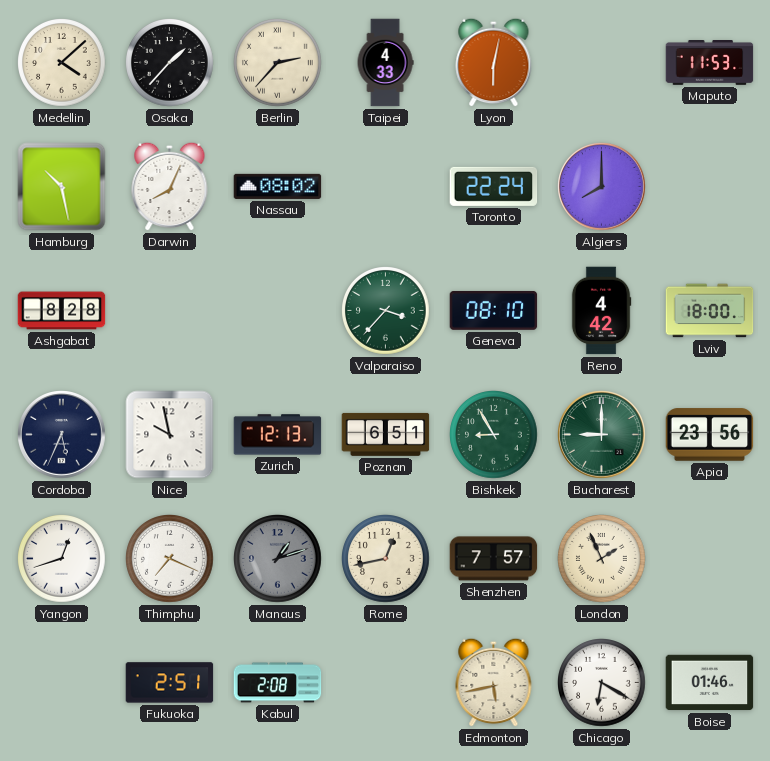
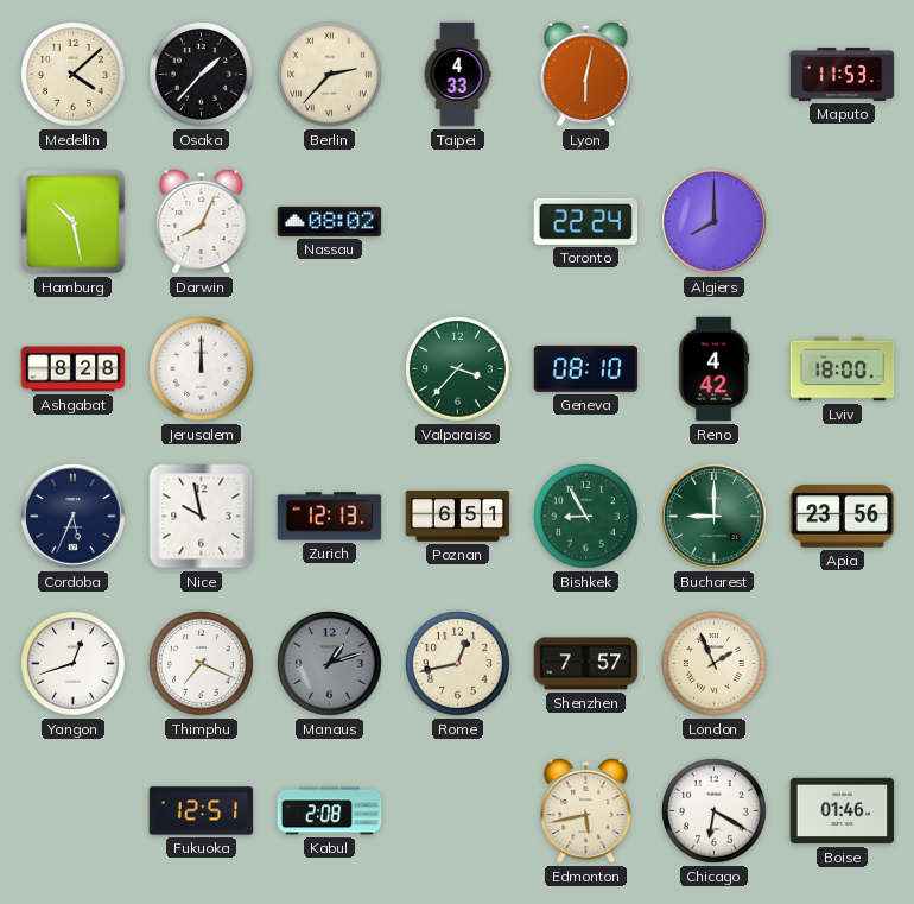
Jerusalem: none -> 12:00
Fukuoka: 2:51 -> 12:51
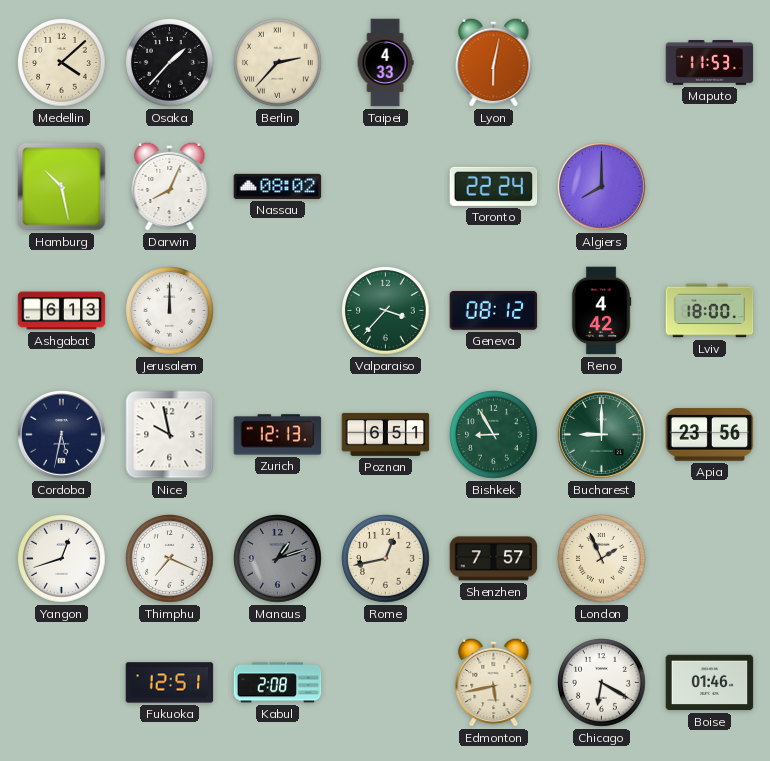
Ashgabat: 8:28 -> 6:13
Geneva: 08:10 -> 08:12
Cordoba: 5:34 -> 5:32
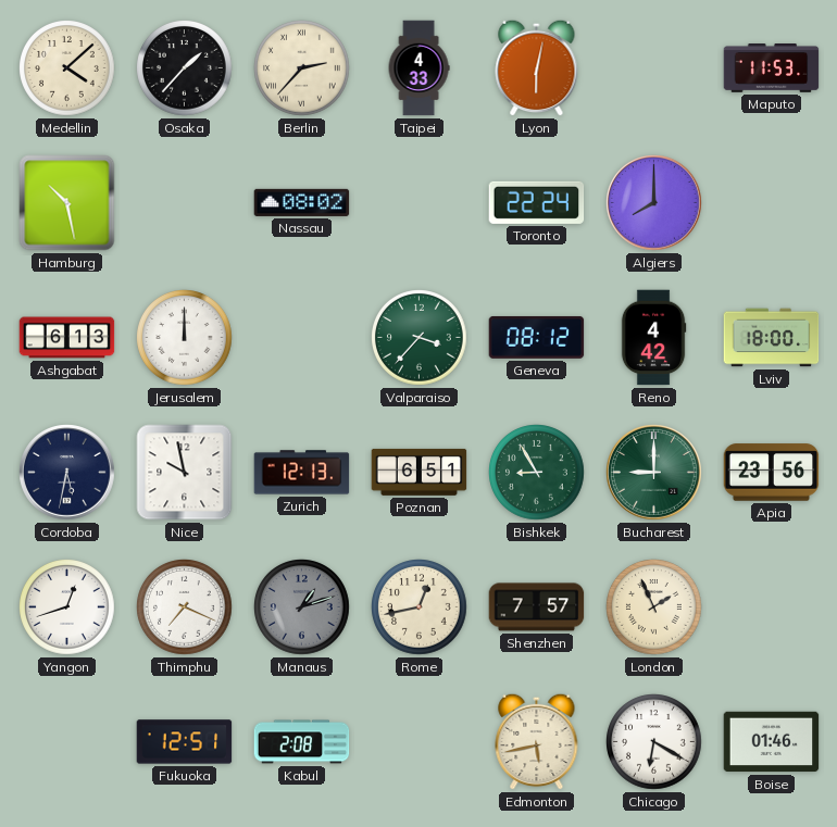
Darwin: 8:04 -> none
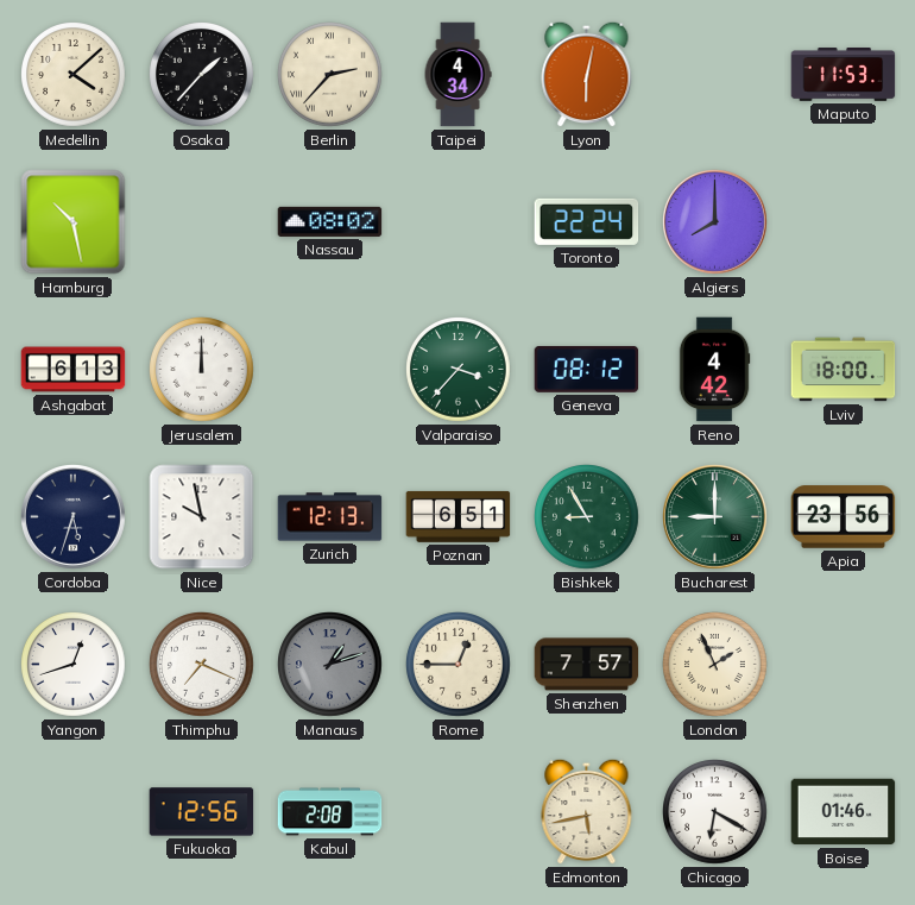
Taipei: 4:33 -> 4:34
Cordoba: 5:32 -> 5:33
Rome: 12:43 -> 12:45
Fukuoka: 12:51 -> 12:56
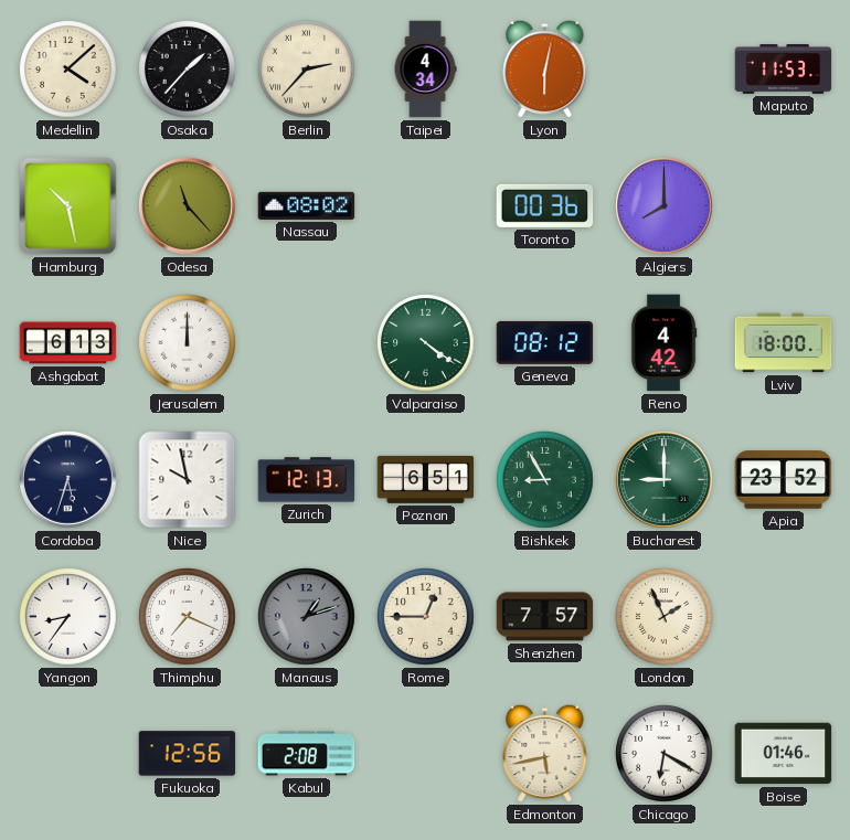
Odesa: none -> 11:23
Toronto: 22:24 -> 00:36
Valparaiso: 3:37 -> 4:21
Apia: 23:56 -> 23:52
Yangon: 12:42 -> 8:36
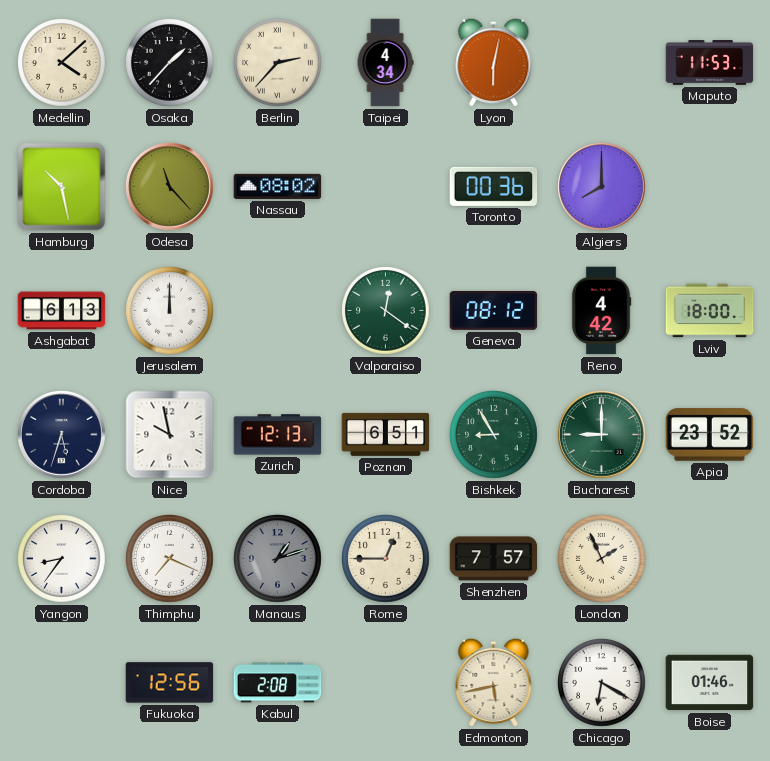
Valparaiso: 4:21 -> 12:21
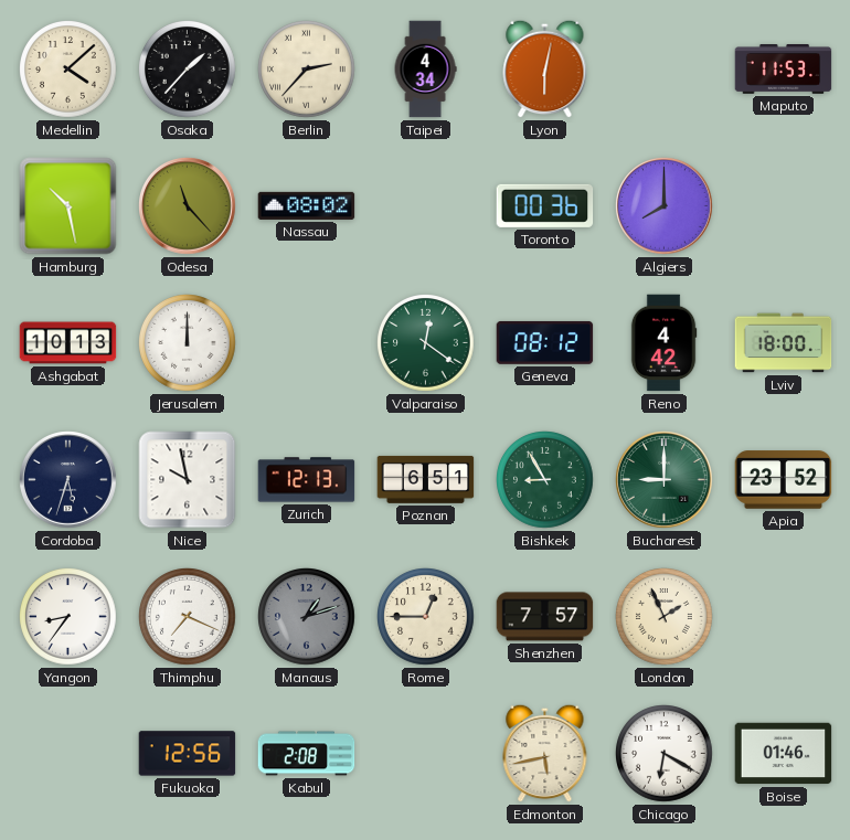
Ashgabat: 6:13 -> 10:13
